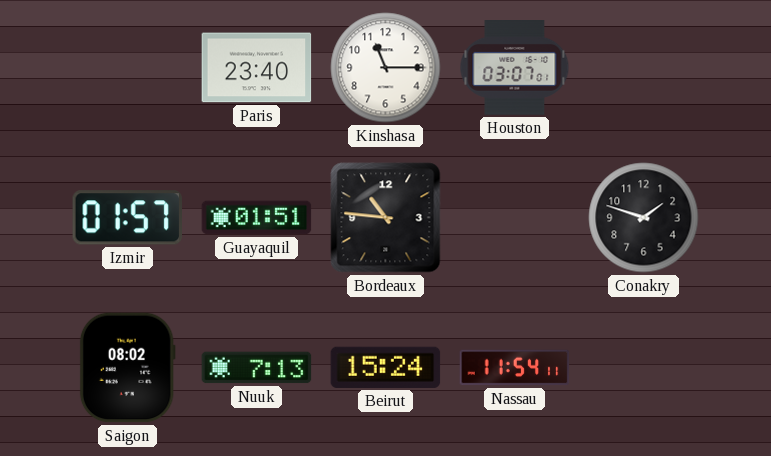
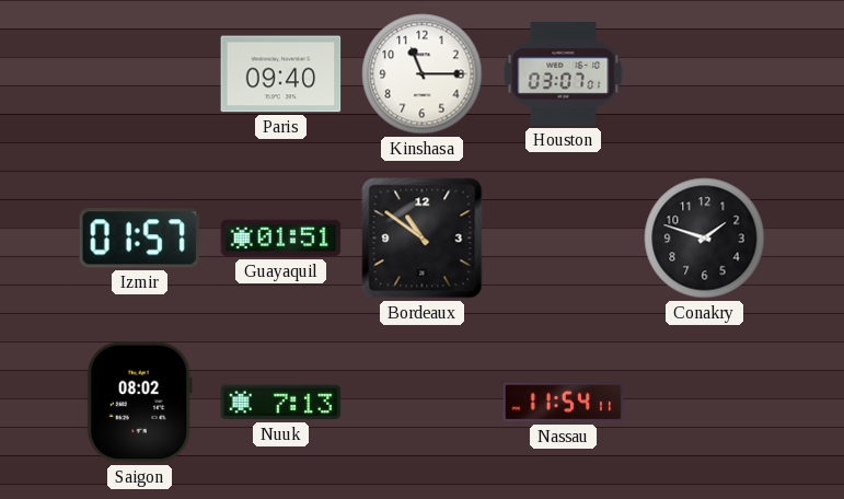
Paris: 23:40 -> 09:40
Bordeaux: 10:46 -> 10:51
Beirut: 15:24 -> none
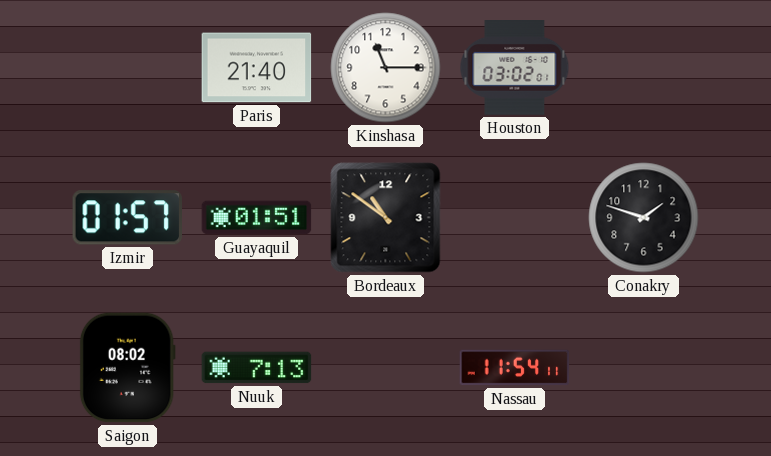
Paris: 09:40 -> 21:40
Houston: 03:07 -> 03:02
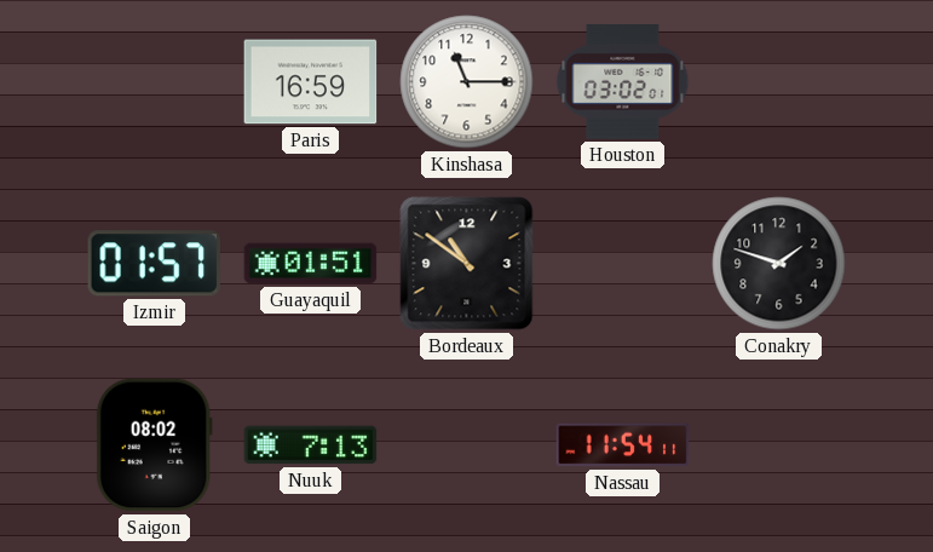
Paris: 21:40 -> 16:59
